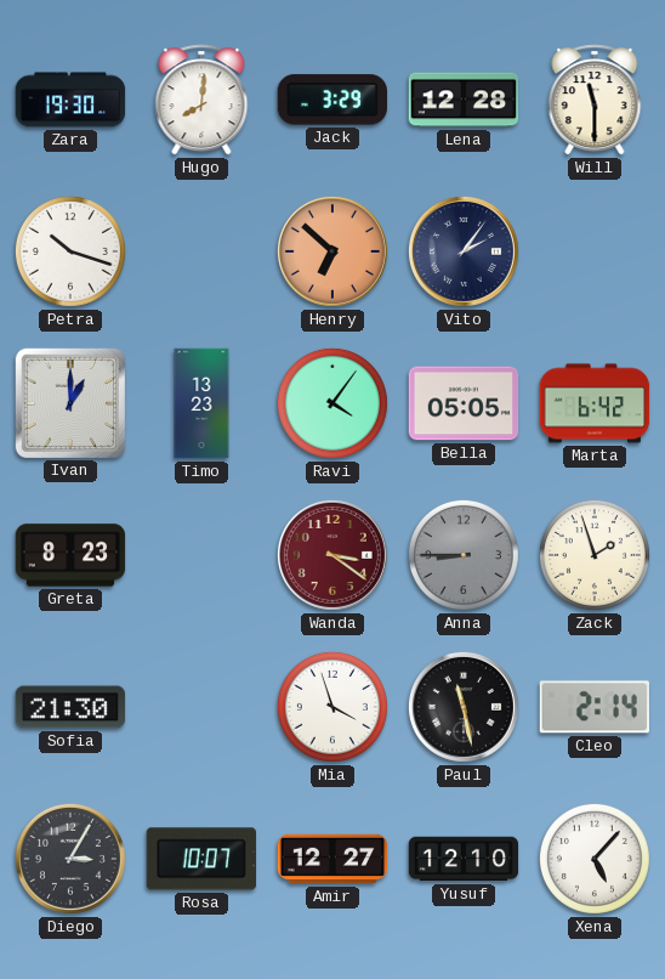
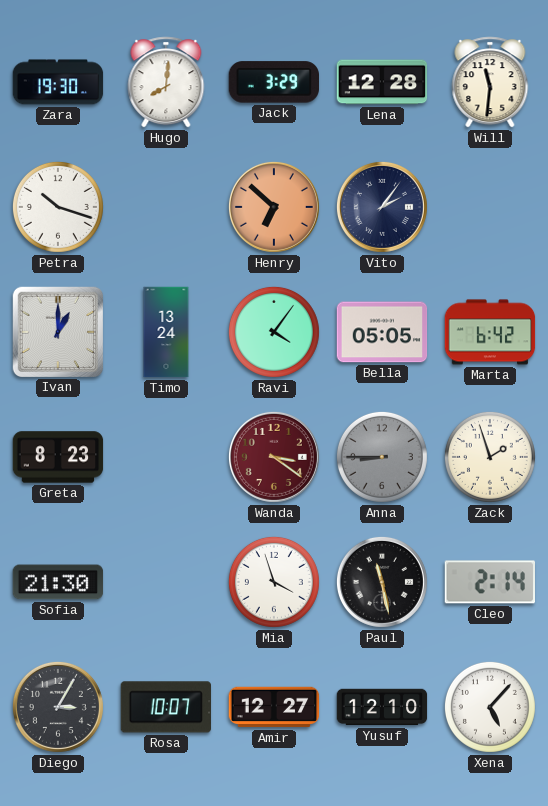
Will: 11:30 -> 11:31
Timo: 13:23 -> 13:24
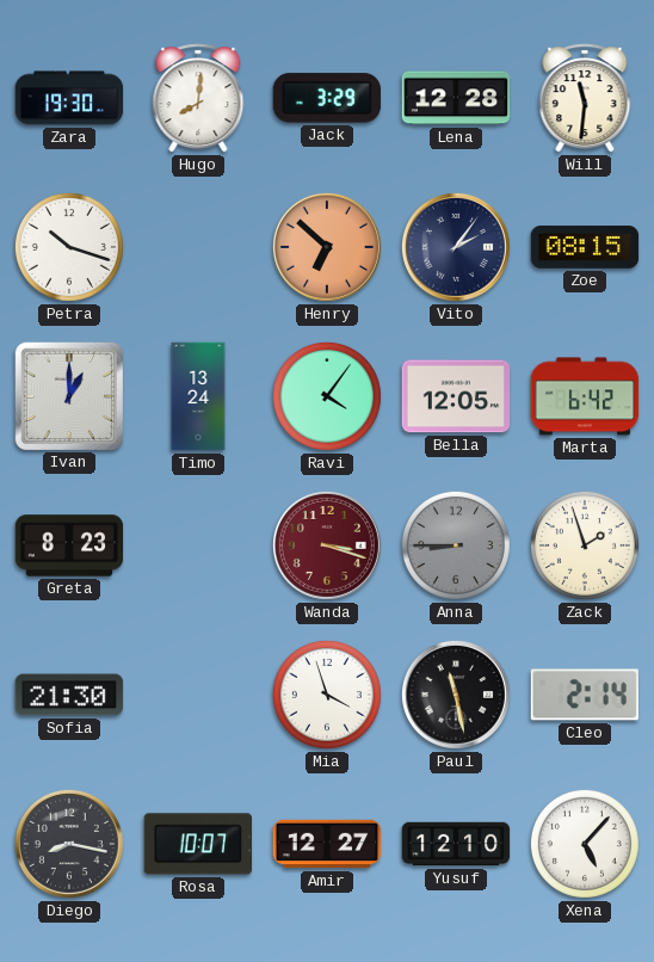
Zoe: none -> 08:15
Bella: 05:05 -> 12:05
Wanda: 3:21 -> 3:18
Diego: 3:05 -> 8:17
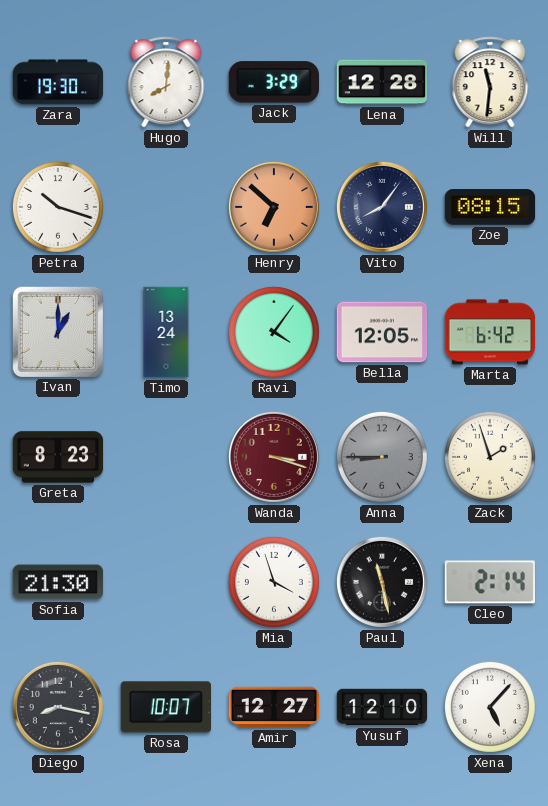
Vito: 2:06 -> 8:06
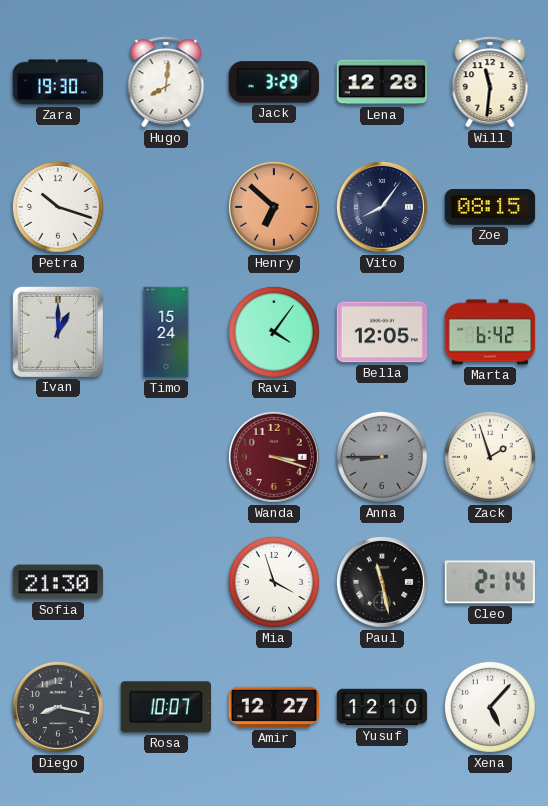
Timo: 13:24 -> 15:24
Greta: 8:23 -> none
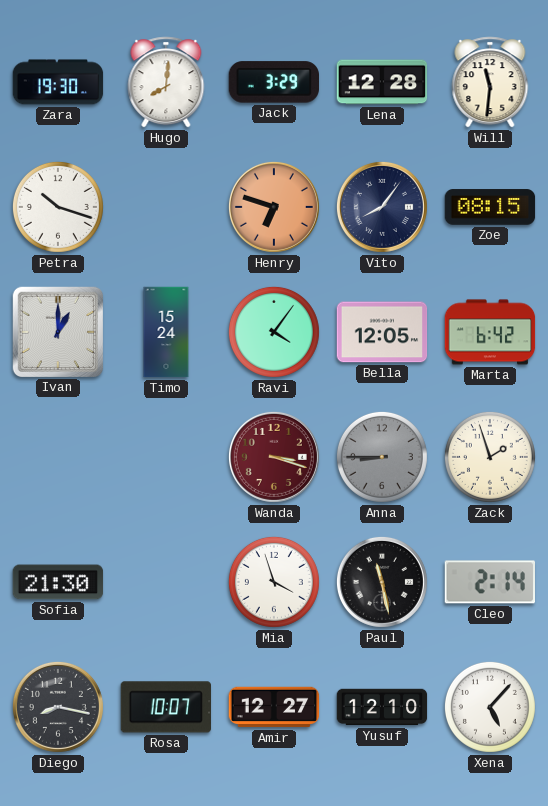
Henry: 6:52 -> 6:48
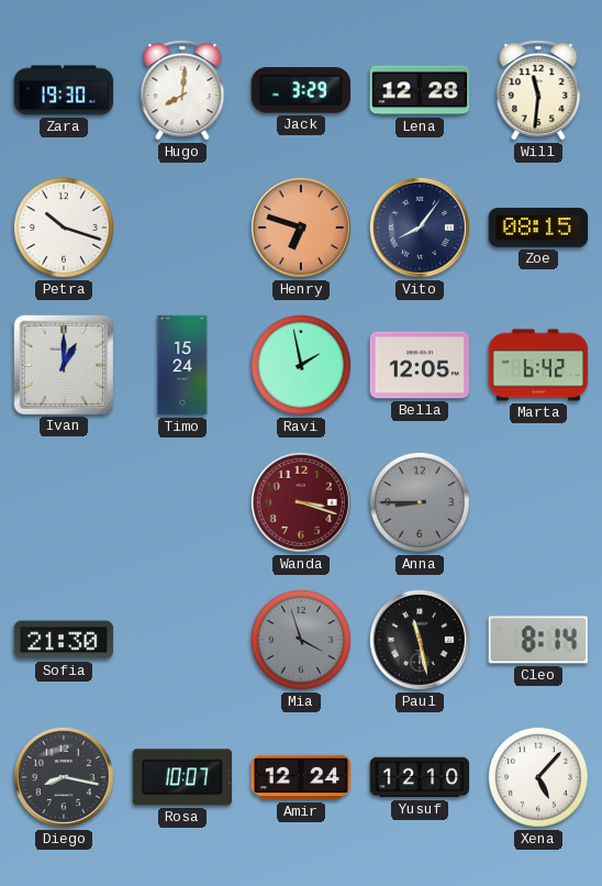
Ravi: 4:06 -> 1:58
Zack: 1:57 -> none
Mia dial: white -> grey
Cleo: 2:14 -> 8:14
Amir: 12:27 -> 12:24
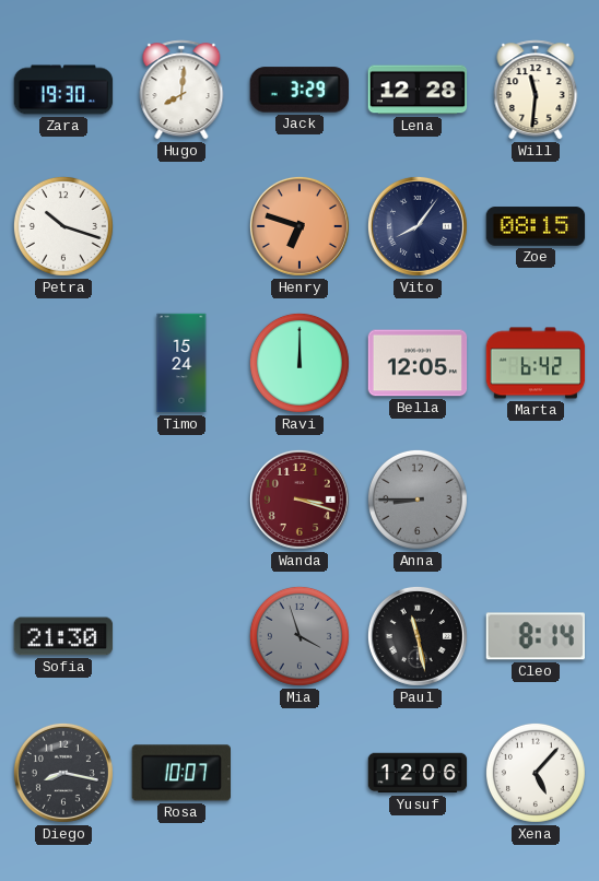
Ivan: 1:00 -> none
Ravi: 1:58 -> 12:00
Amir: 12:24 -> none
Yusuf: 12:10 -> 12:06
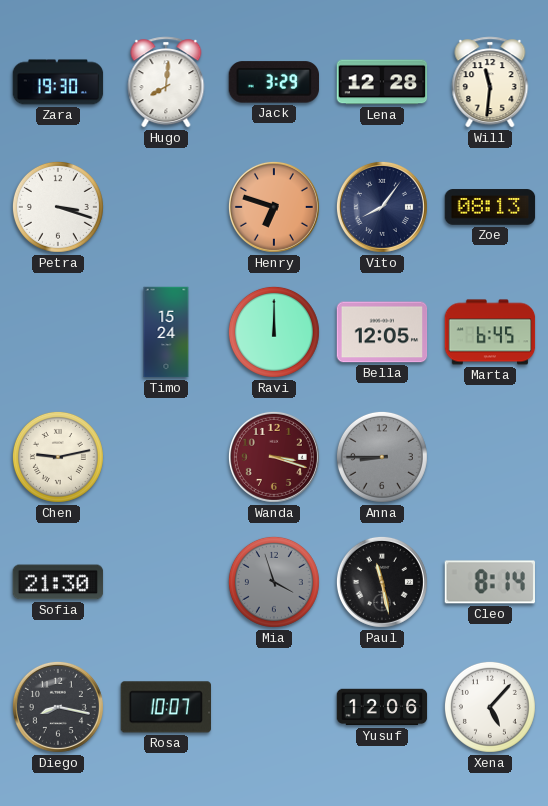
Petra: 10:18 -> 3:18
Zoe: 08:15 -> 08:13
Marta: 6:42 -> 6:45
Chen: none -> 9:13
